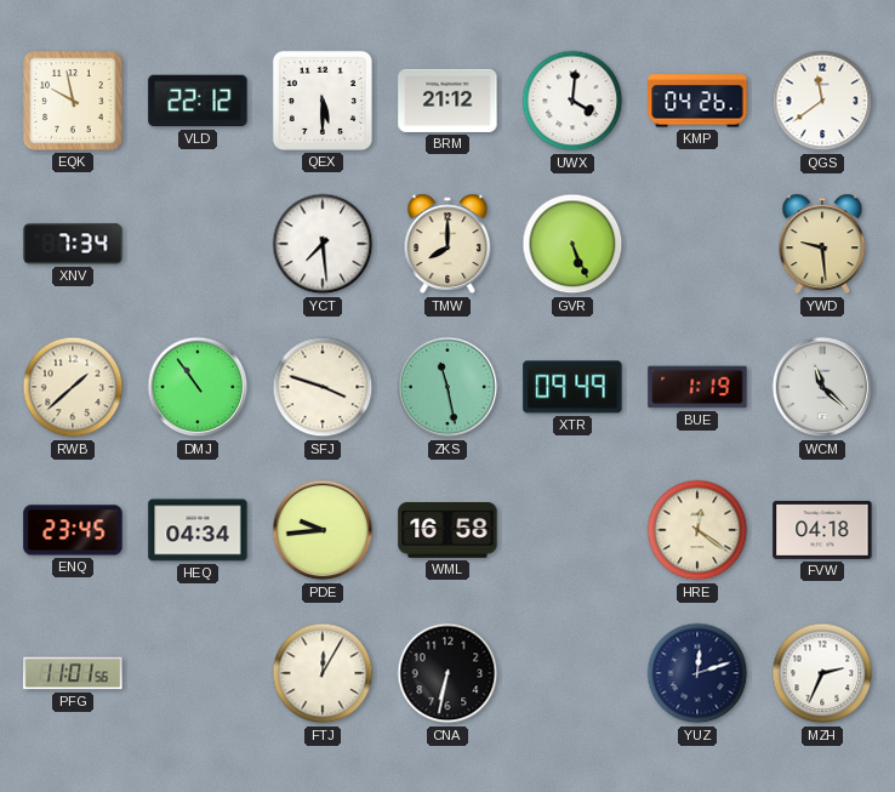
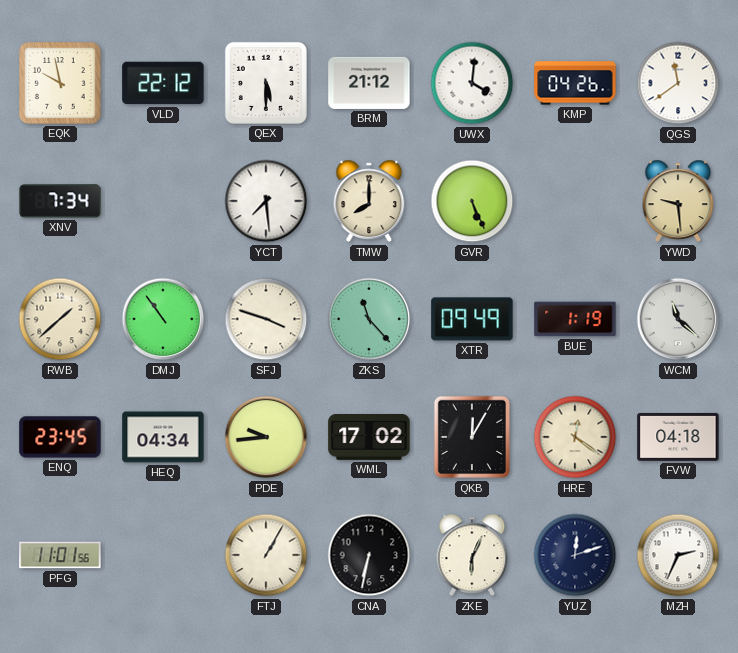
ZKS: 11:28 -> 11:23
WML: 16:58 -> 17:02
QKB: none -> 12:05
FTJ: 12:05 -> 1:05
ZKE: none -> 6:04
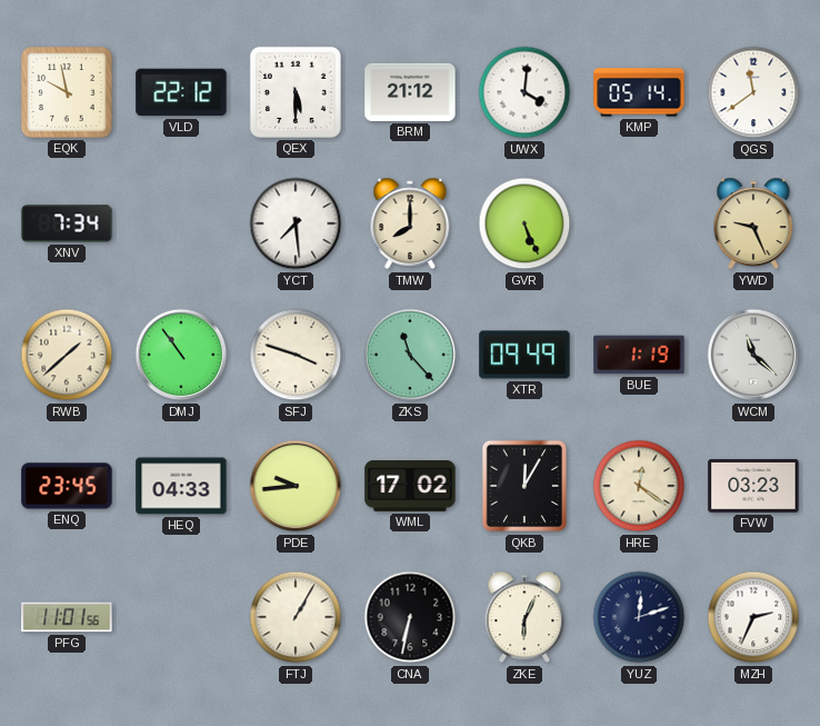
KMP: 04:26 -> 05:14
YWD: 9:29 -> 9:26
HEQ: 04:34 -> 04:33
FVW: 04:18 -> 03:23
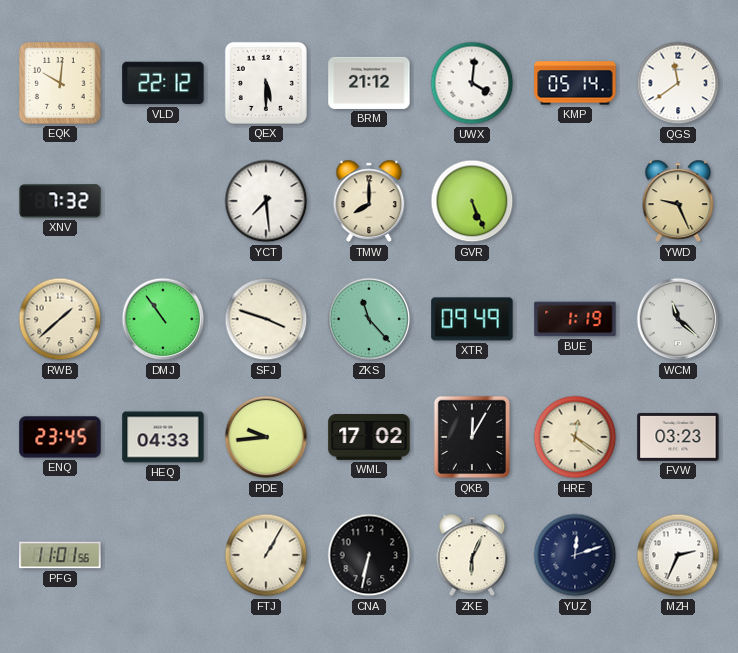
EQK: 9:58 -> 10:01
XNV: 7:34 -> 7:32
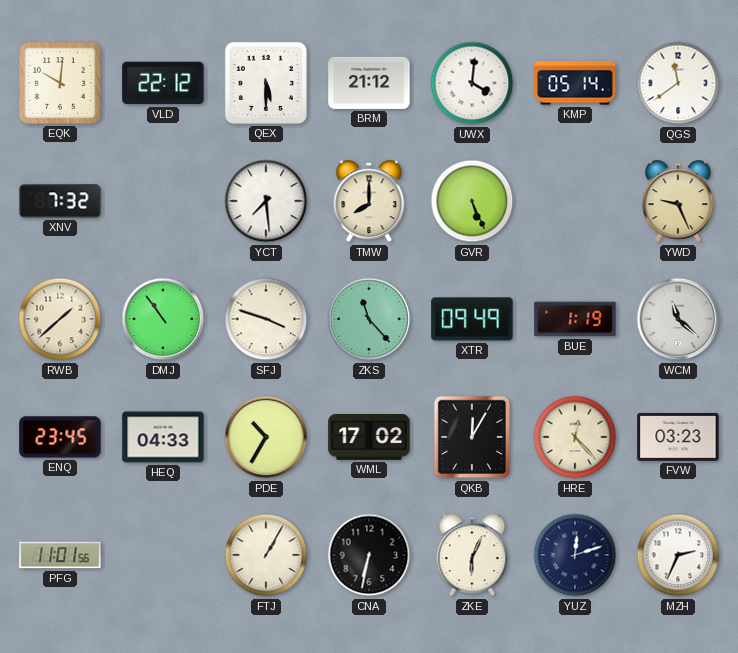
PDE: 9:44 -> 10:35
HRE: 12:21 -> 12:23
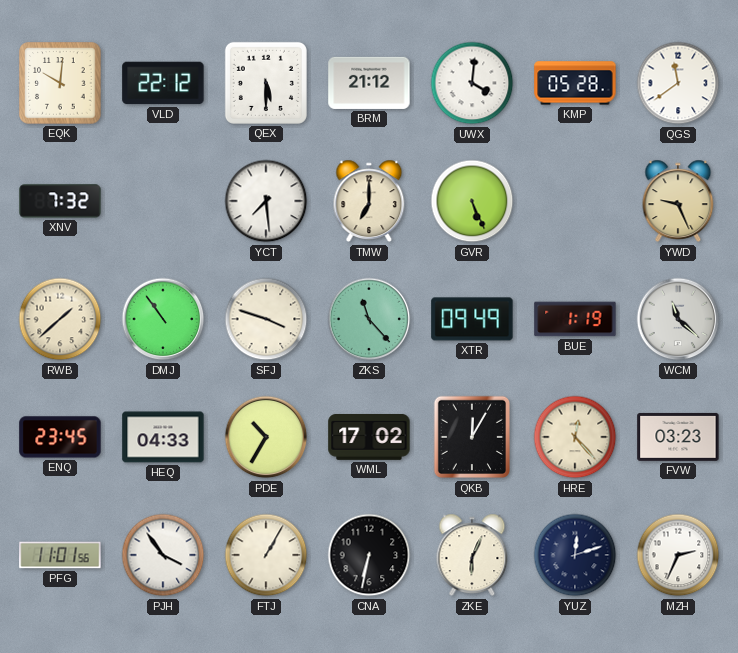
KMP: 05:14 -> 05:28
TMW: 8:00 -> 7:00
PJH: none -> 3:54
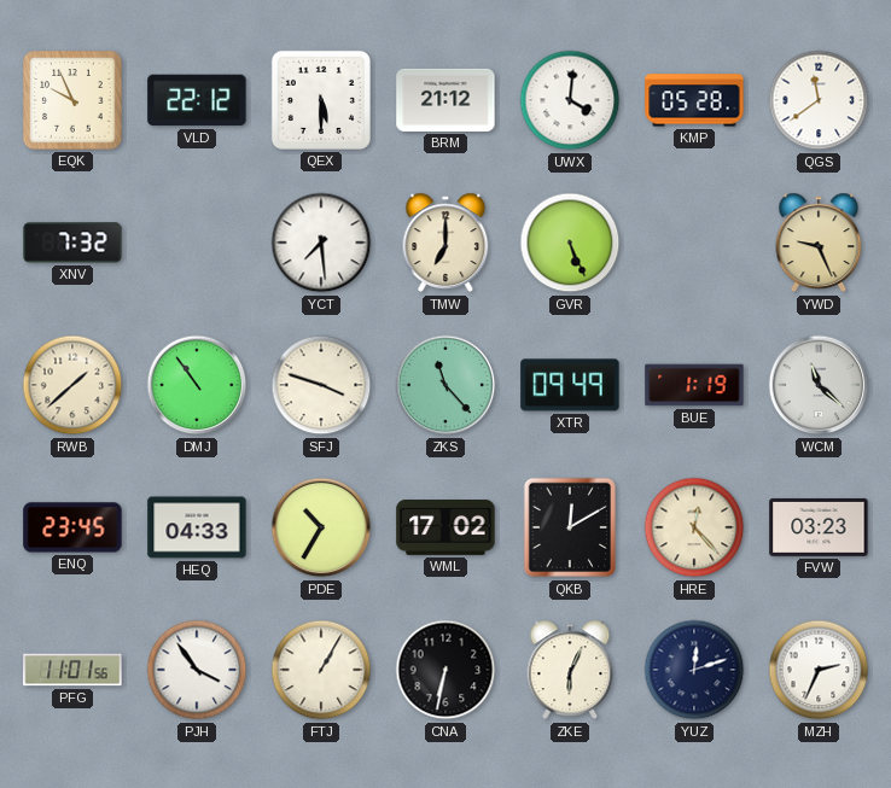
EQK: 10:01 -> 9:56
QKB: 12:05 -> 12:10
